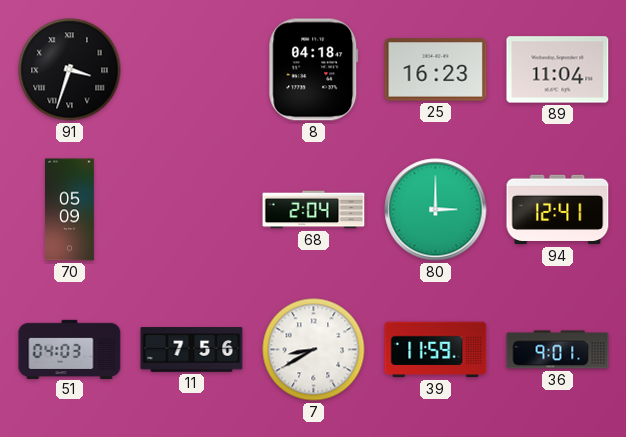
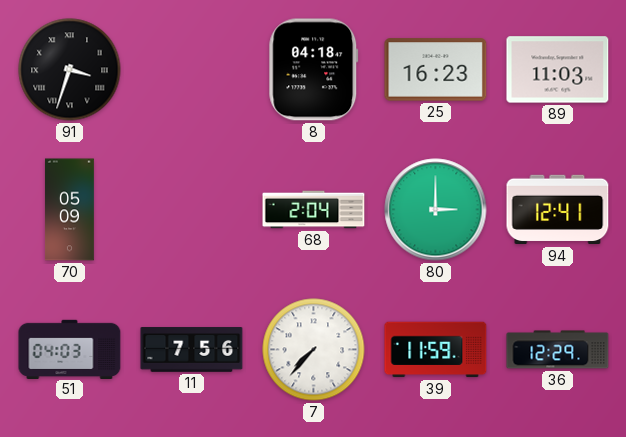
89: 11:04 -> 11:03
7: 8:40 -> 7:37
36: 9:01 -> 12:29
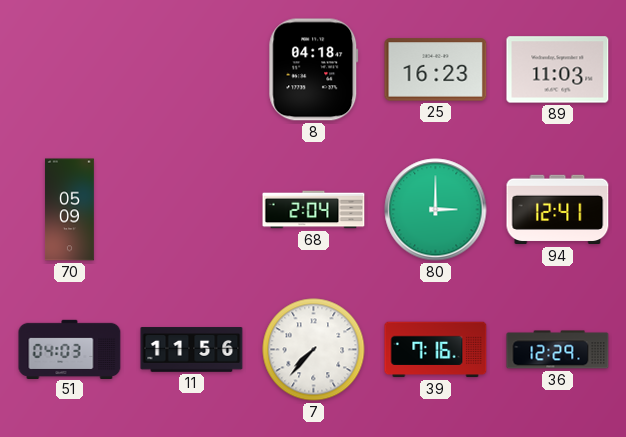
91: 3:33 -> none
11: 7:56 -> 11:56
39: 11:59 -> 7:16
